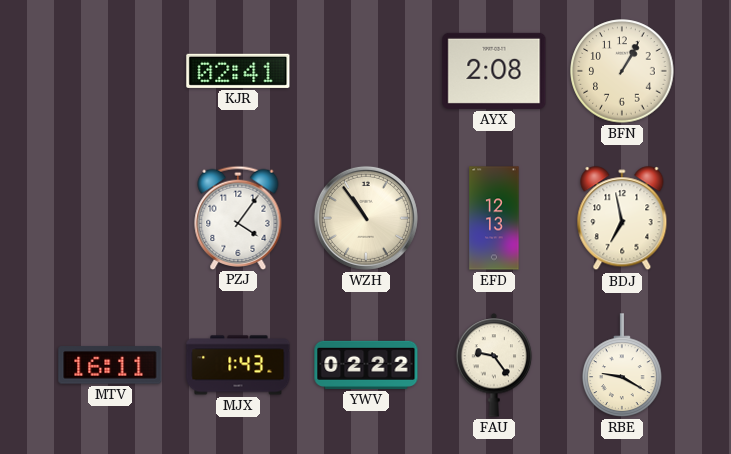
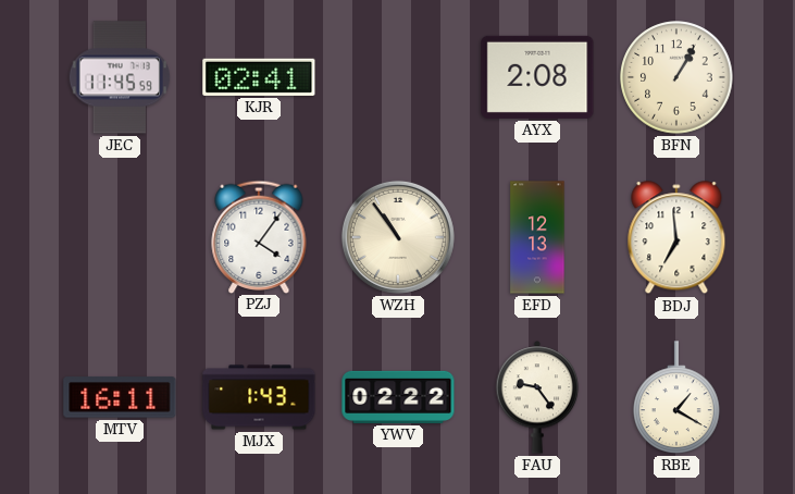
JEC: none -> 11:45
BDJ: 6:58 -> 6:59
RBE: 9:20 -> 1:20
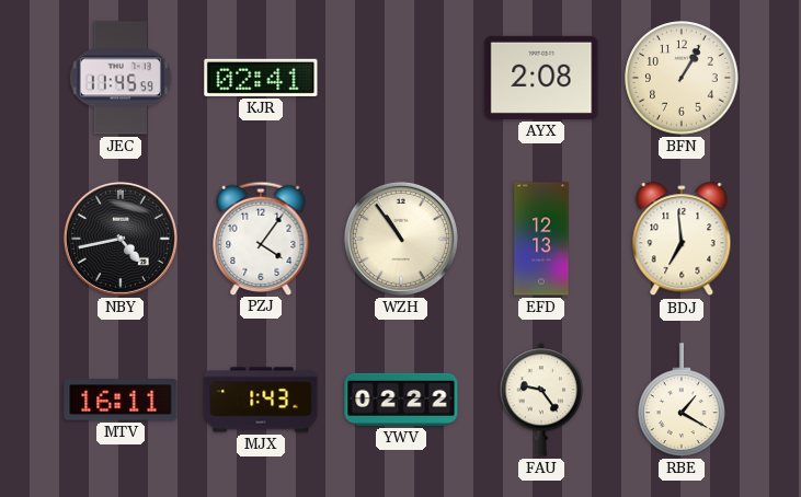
NBY: none -> 4:43
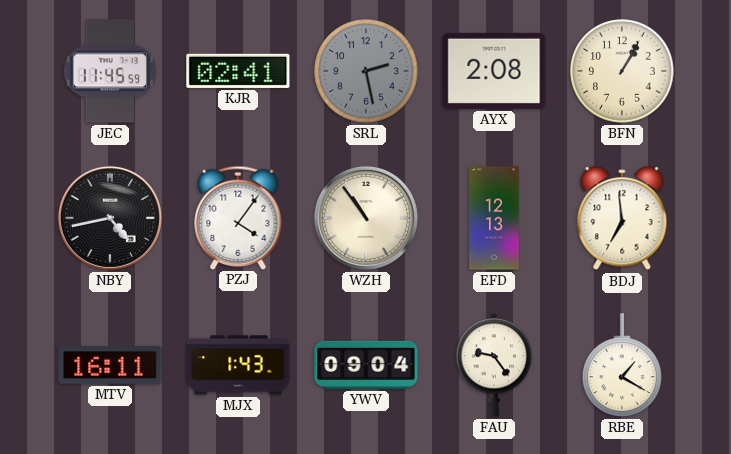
SRL: none -> 2:28
YWV: 02:22 -> 09:04
